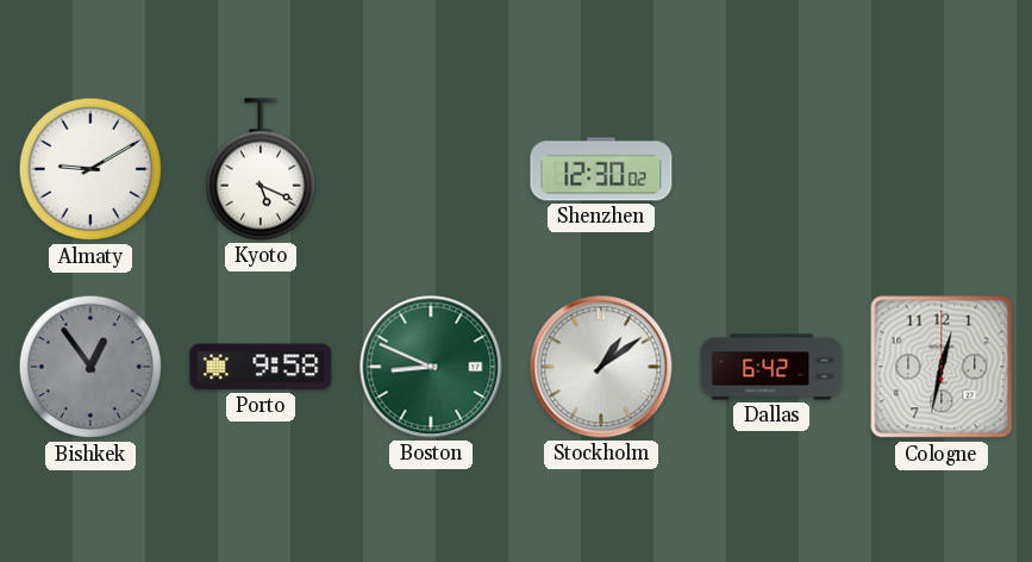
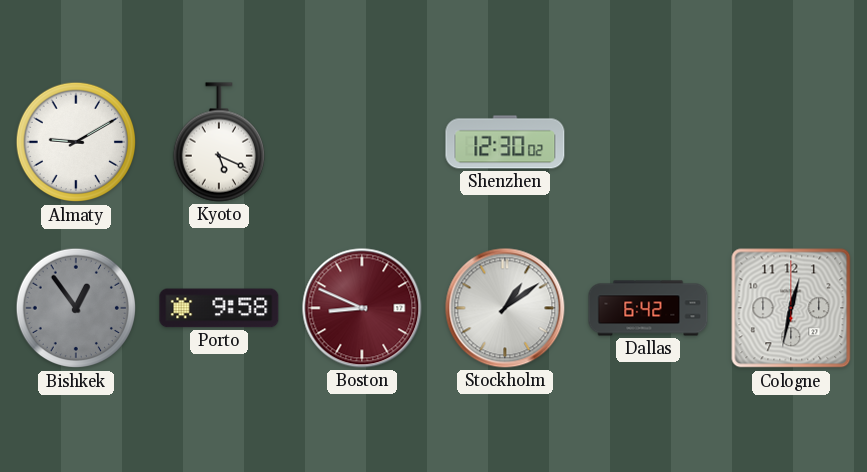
Boston dial: green -> burgundy
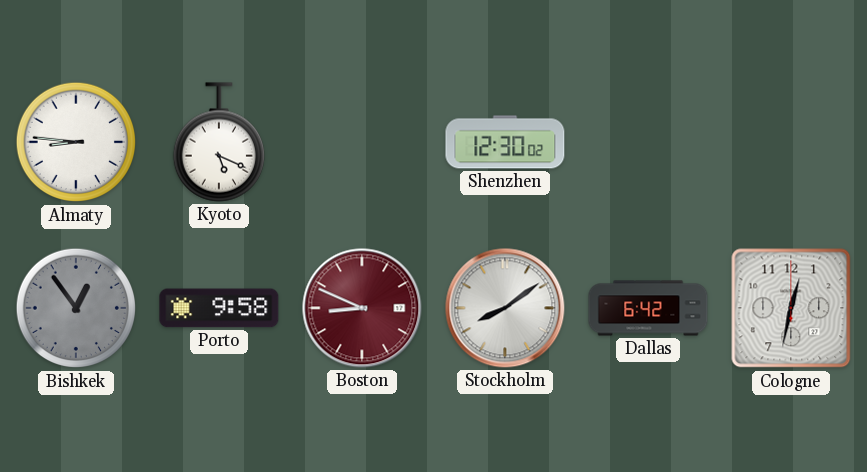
Almaty: 9:10 -> 8:46
Stockholm: 1:09 -> 8:09
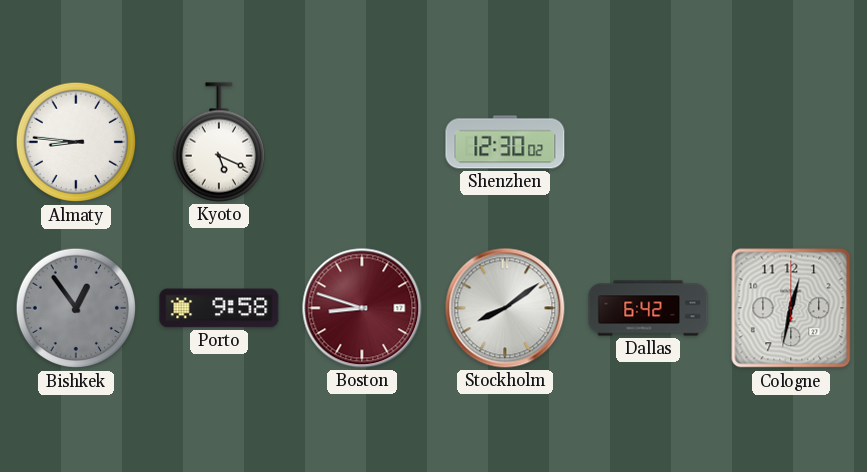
Boston: 8:49 -> 8:48
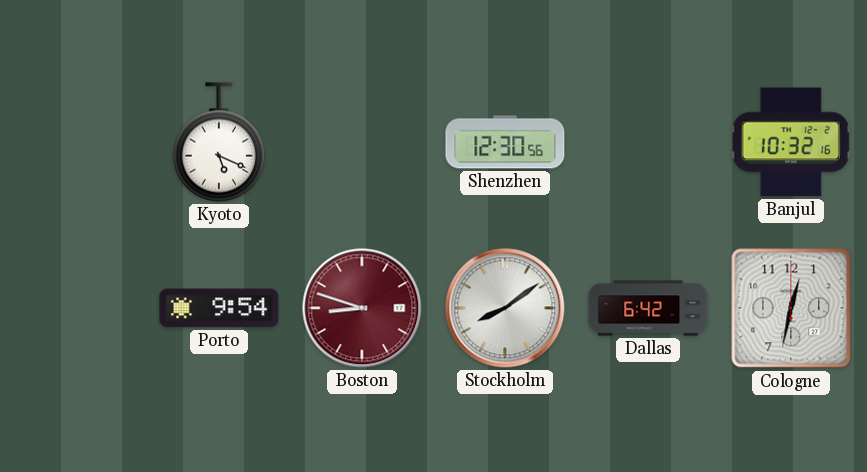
Almaty: 8:46 -> none
Shenzhen: 12:30:02 -> 12:30:56
Banjul: none -> 10:32
Bishkek: 12:54 -> none
Porto: 9:58 -> 9:54
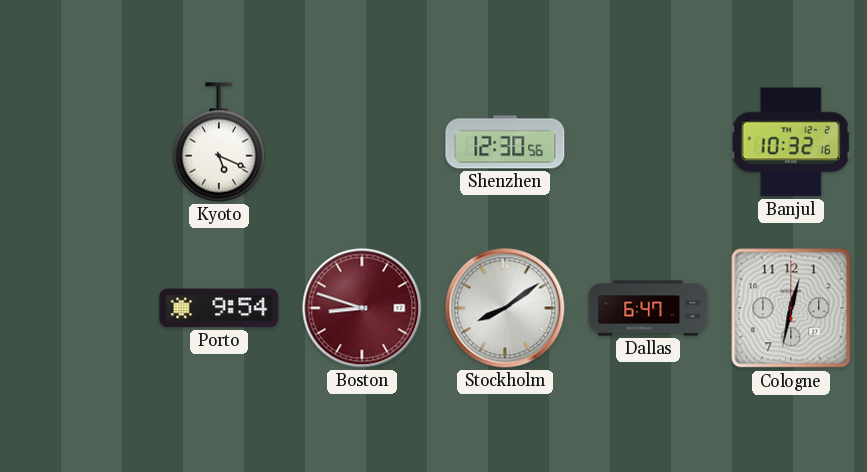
Dallas: 6:42 -> 6:47
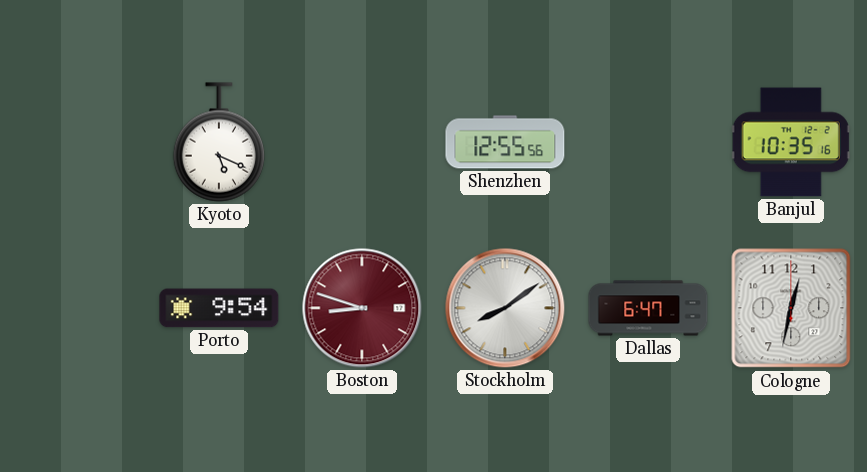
Shenzhen: 12:30 -> 12:55
Banjul: 10:32 -> 10:35
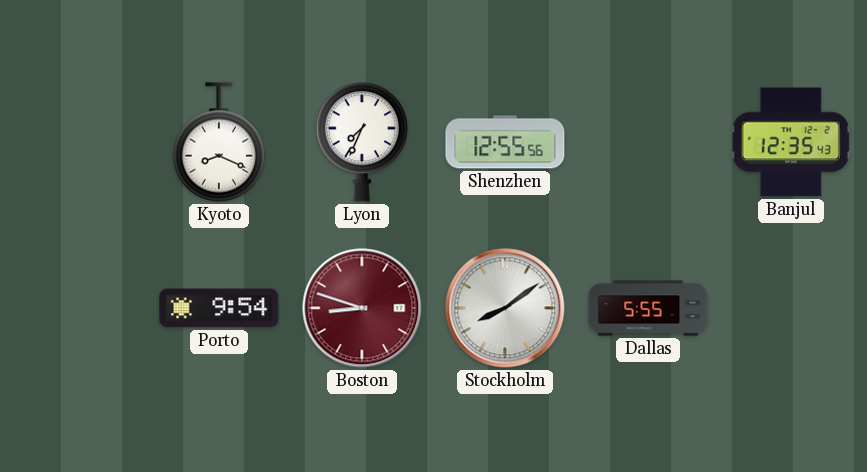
Kyoto: 5:19 -> 8:19
Lyon: none -> 7:34
Banjul: 10:35 -> 12:35
Dallas: 6:47 -> 5:55
Cologne: 12:32 -> none
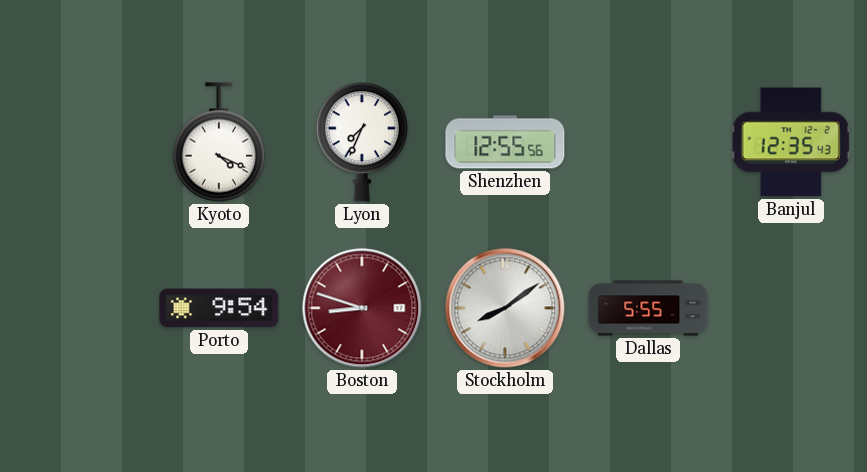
Kyoto: 8:19 -> 4:19
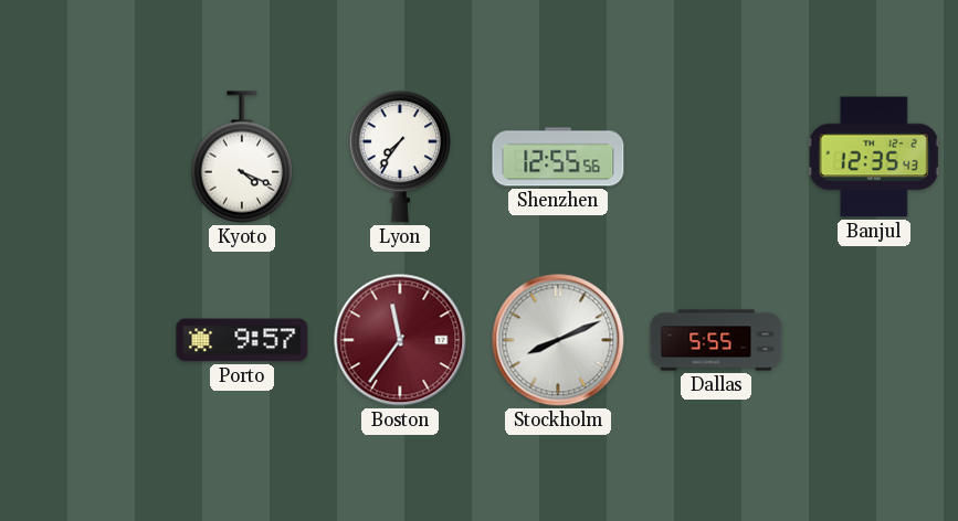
Lyon: 7:34 -> 7:36
Porto: 9:54 -> 9:57
Boston: 8:48 -> 11:36
Stockholm: 8:09 -> 8:11
